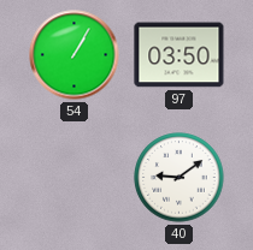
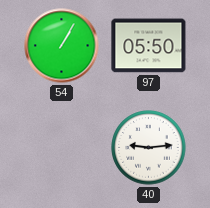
97: 03:50 -> 05:50
40: 9:09 -> 9:14
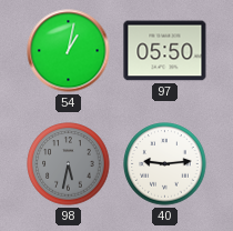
54: 1:05 -> 1:02
98: none -> 5:32
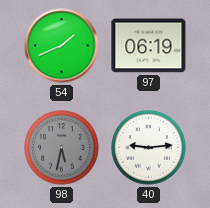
54: 1:02 -> 1:41
97: 05:50 -> 06:19
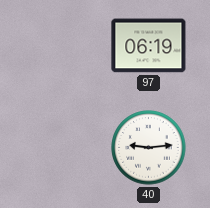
54: 1:41 -> none
98: 5:32 -> none
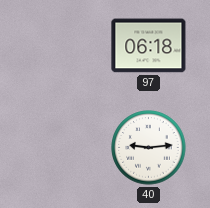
97: 06:19 -> 06:18
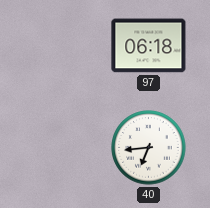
40: 9:14 -> 6:44
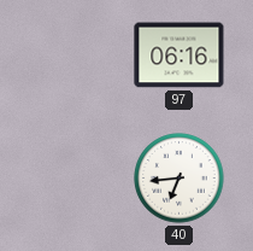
97: 06:18 -> 06:16
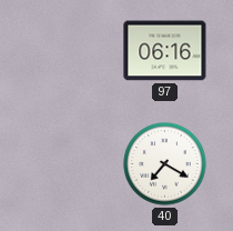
40: 6:44 -> 7:20
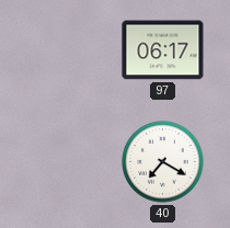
97: 06:16 -> 06:17
